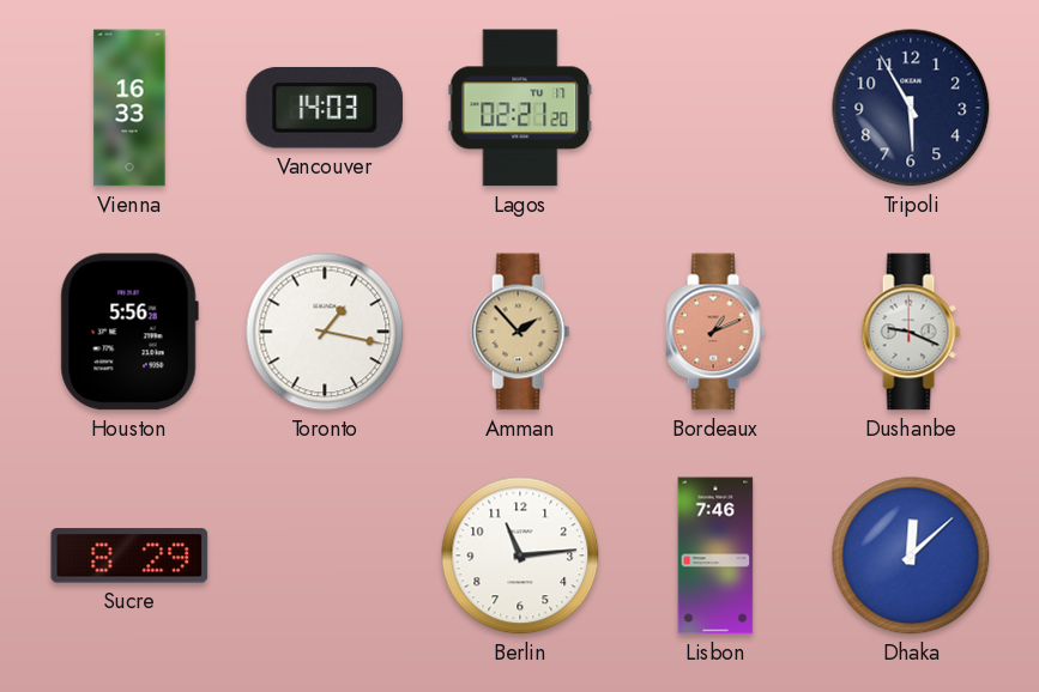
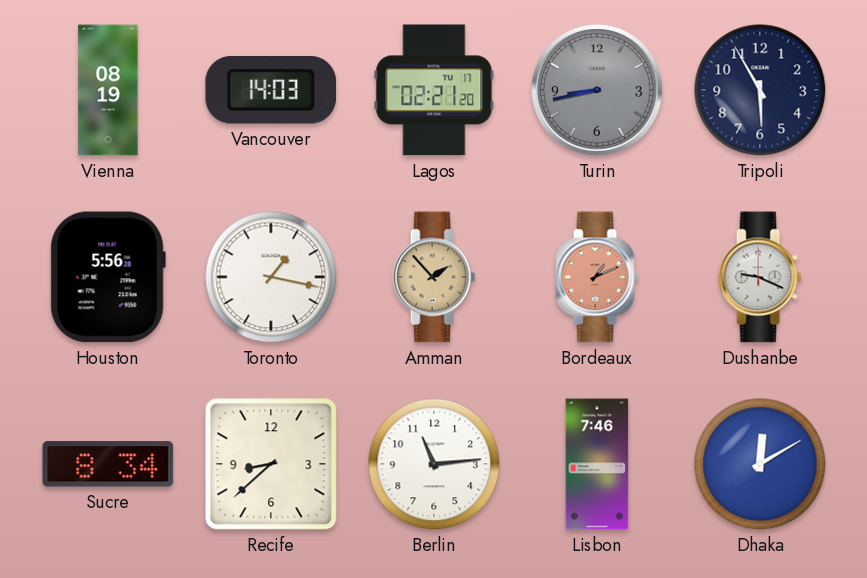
Vienna: 16:33 -> 08:19
Turin: none -> 8:43
Sucre: 8:29 -> 8:34
Recife: none -> 8:38
Dhaka: 12:08 -> 12:10
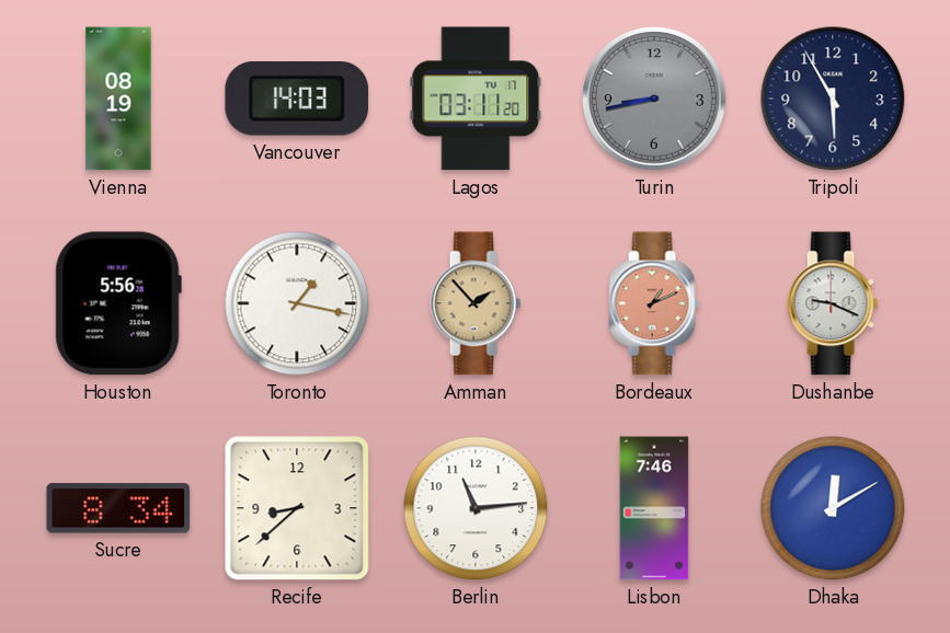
Lagos: 02:21 -> 03:11
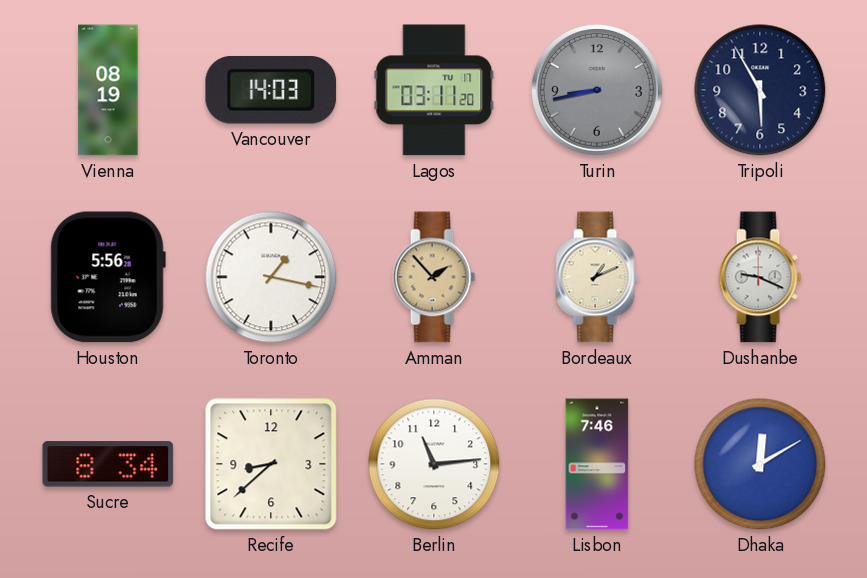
Bordeaux dial: salmon -> cream
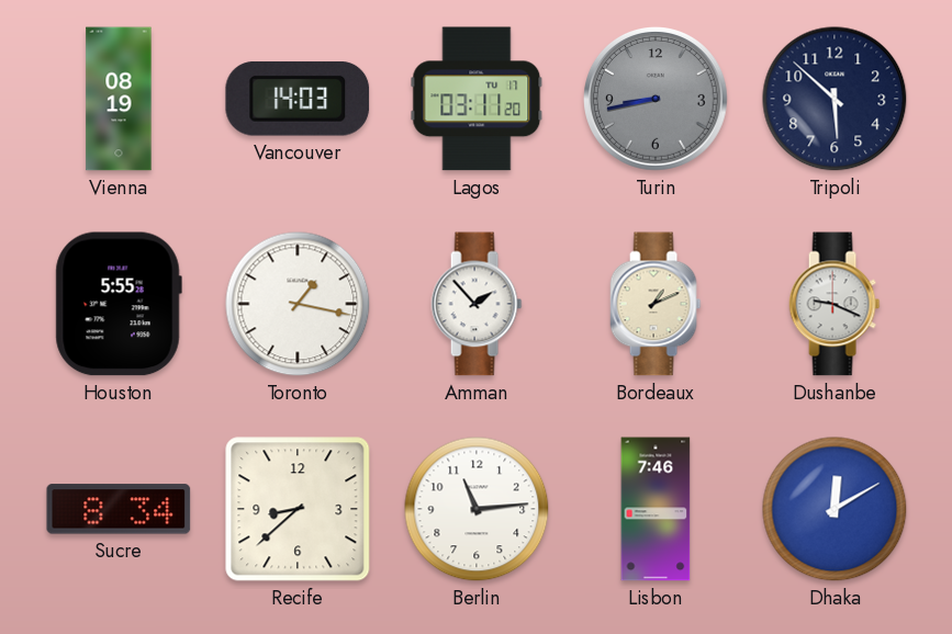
Tripoli: 5:55 -> 5:52
Houston: 5:56 -> 5:55
Amman dial: champagne -> white
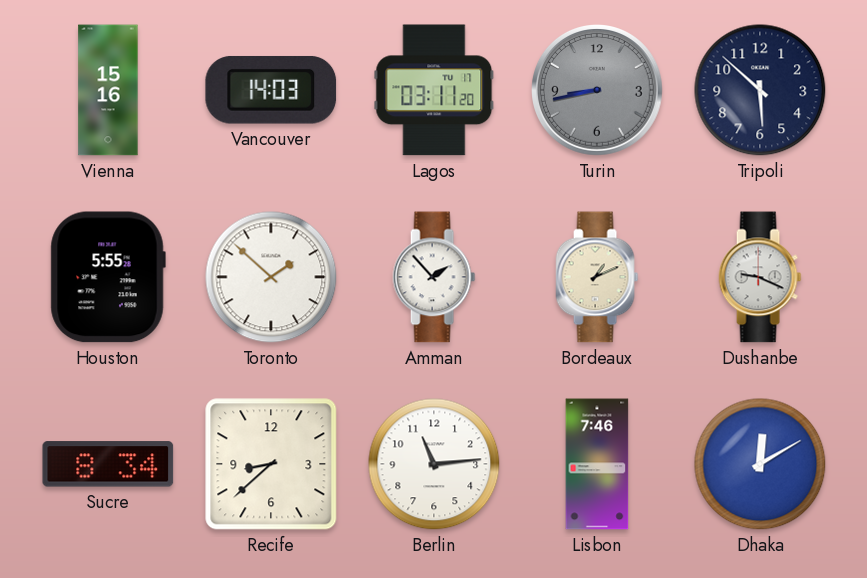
Vienna: 08:19 -> 15:16
Toronto: 1:17 -> 1:52
